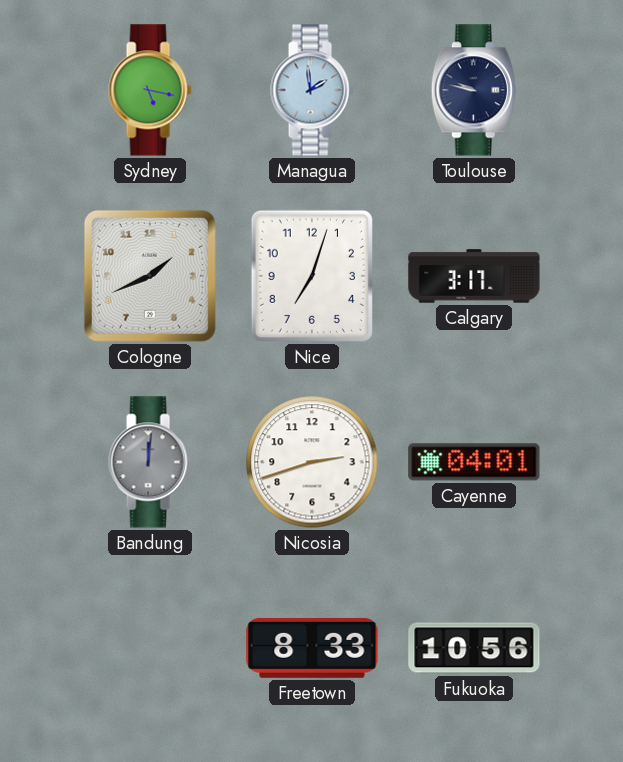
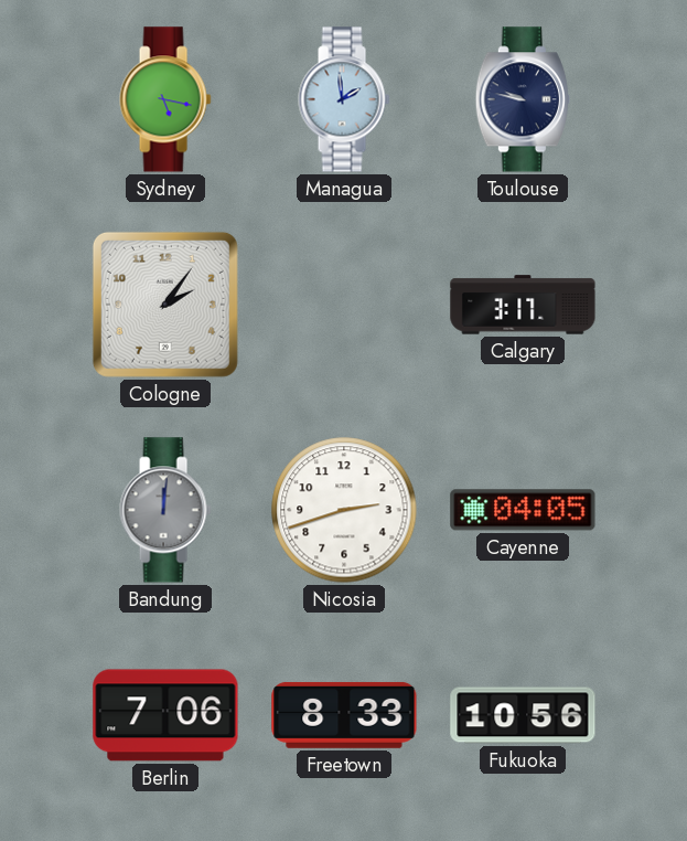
Cologne: 1:41 -> 2:06
Nice: 7:03 -> none
Cayenne: 04:01 -> 04:05
Berlin: none -> 7:06
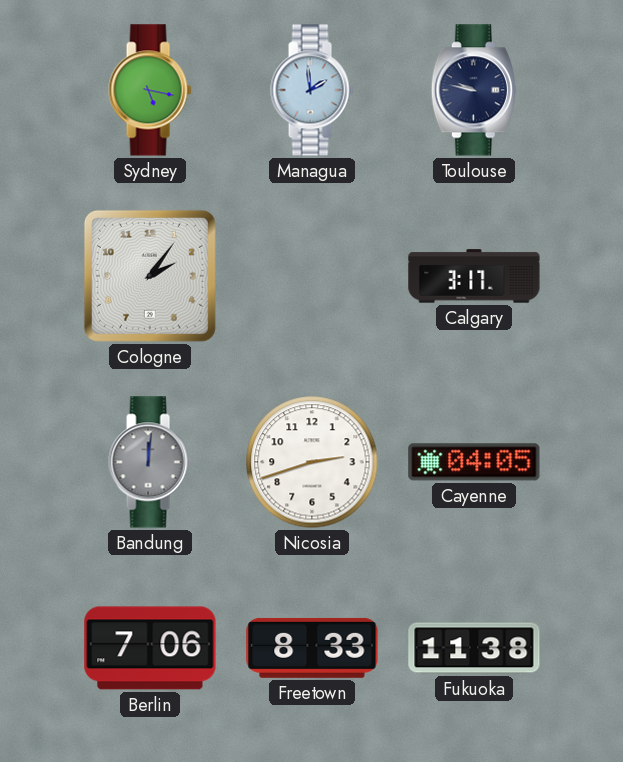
Fukuoka: 10:56 -> 11:38
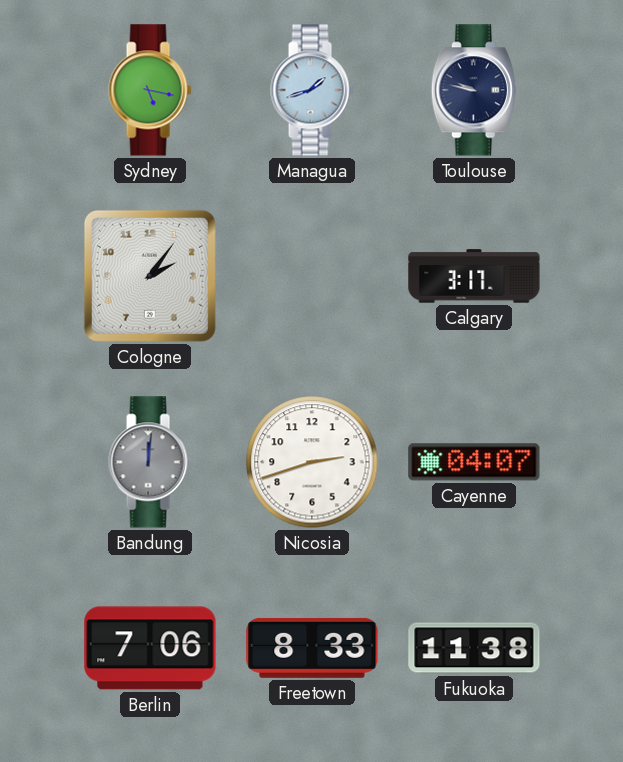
Managua: 1:59 -> 1:42
Cayenne: 04:05 -> 04:07
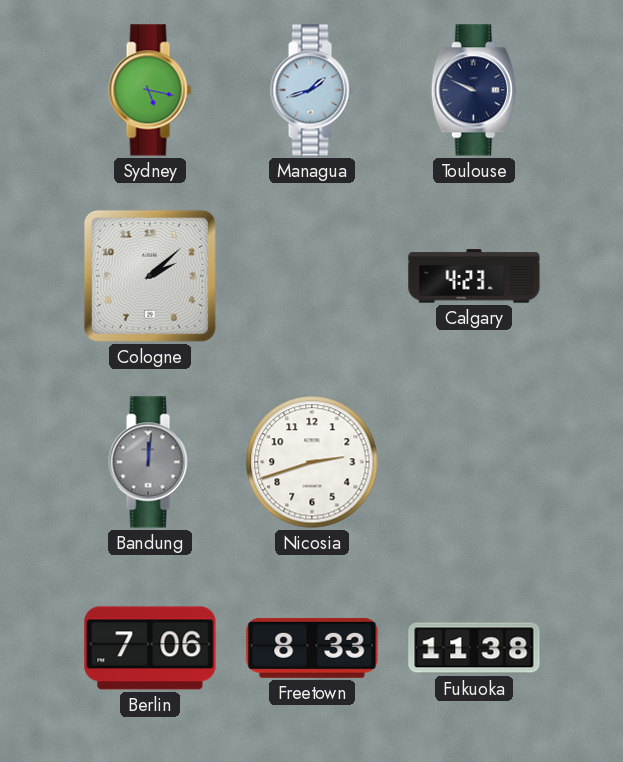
Toulouse: 9:47 -> 9:49
Cologne: 2:06 -> 2:08
Calgary: 3:17 -> 4:23
Cayenne: 04:07 -> none
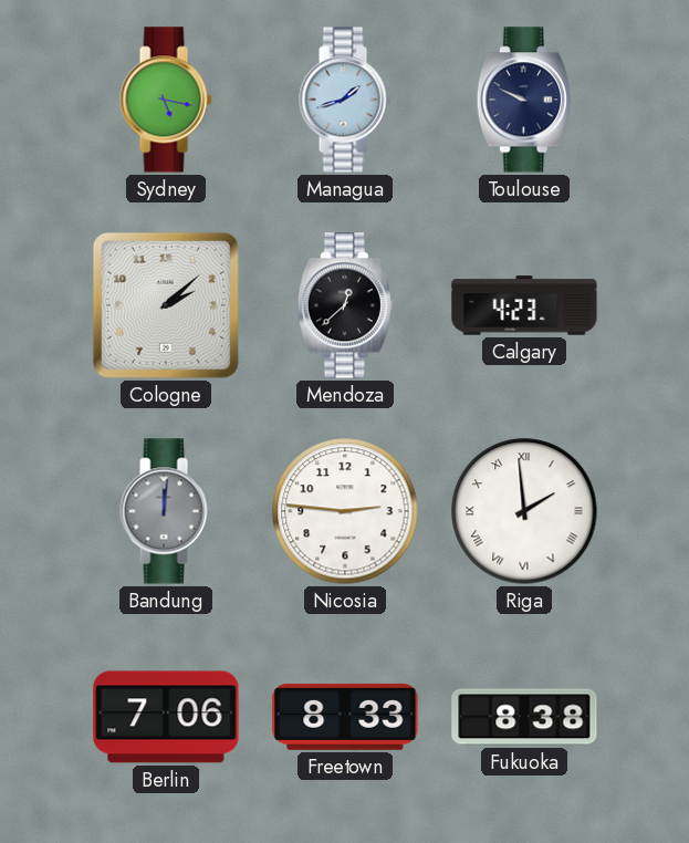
Mendoza: none -> 12:38
Nicosia: 2:42 -> 2:46
Riga: none -> 1:59
Fukuoka: 11:38 -> 8:38
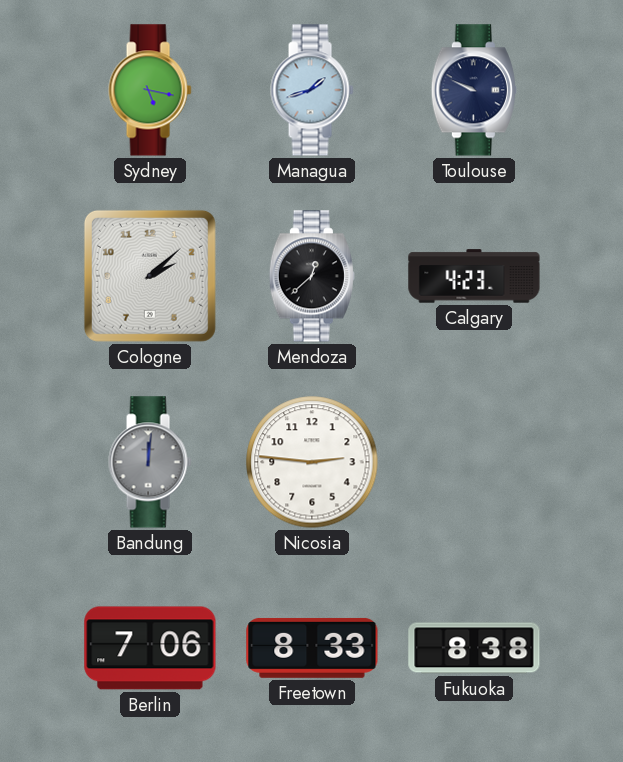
Riga: 1:59 -> none
